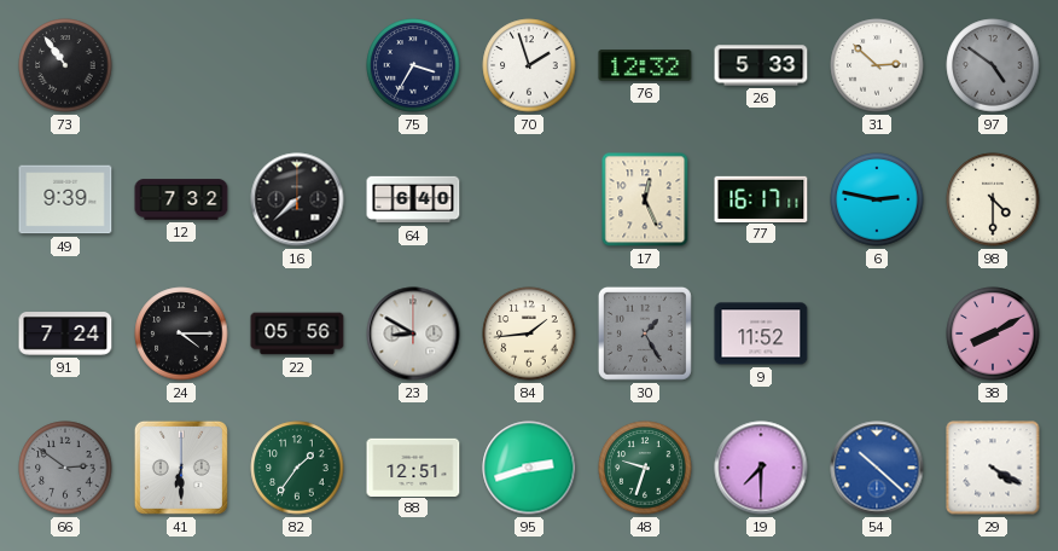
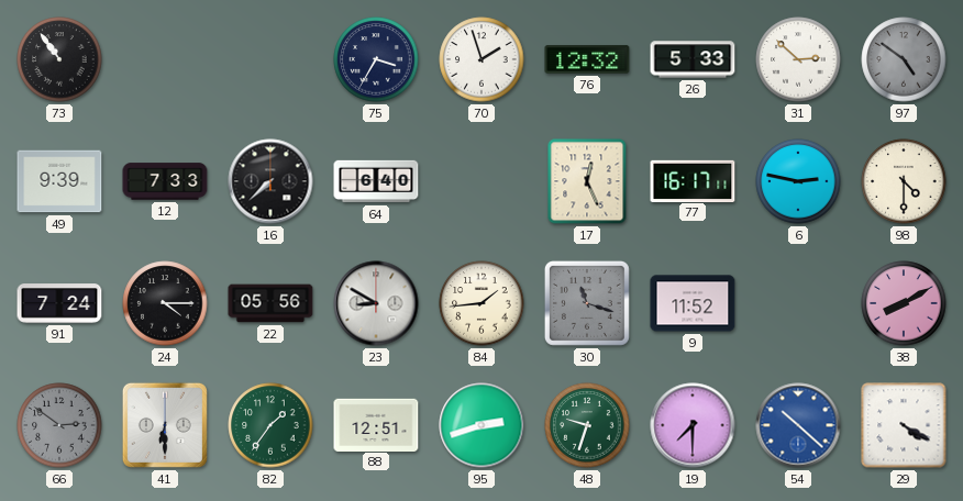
12: 7:32 -> 7:33
30: 1:25 -> 11:18
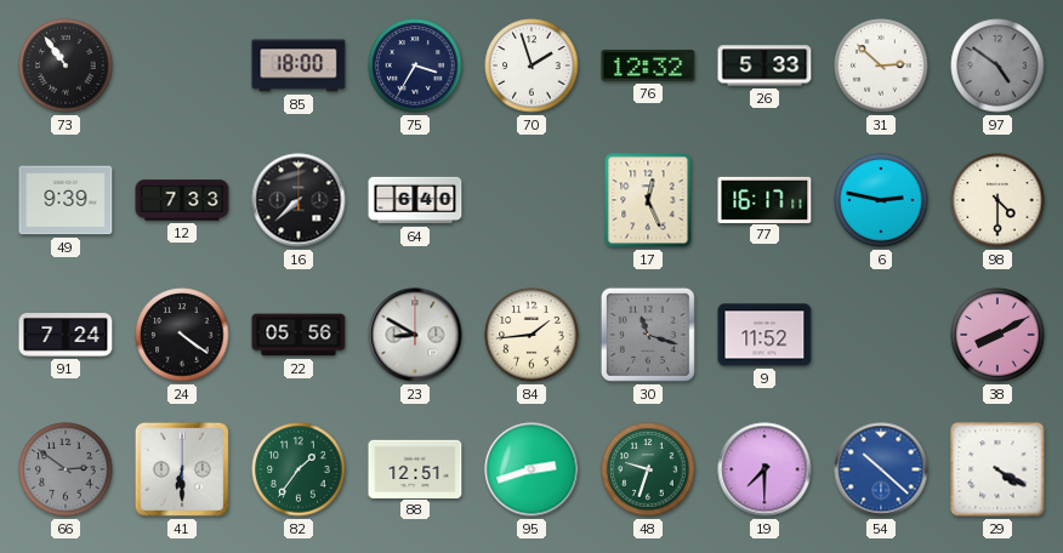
85: none -> 18:00
24: 4:15 -> 4:21
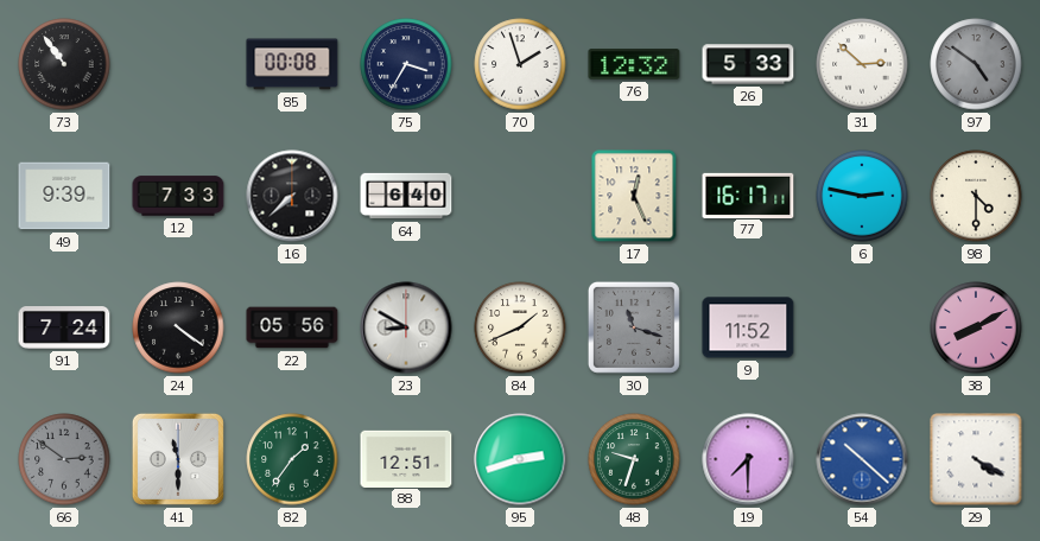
85: 18:00 -> 00:08
84: 1:44 -> 1:41
41: 6:30 -> 11:30
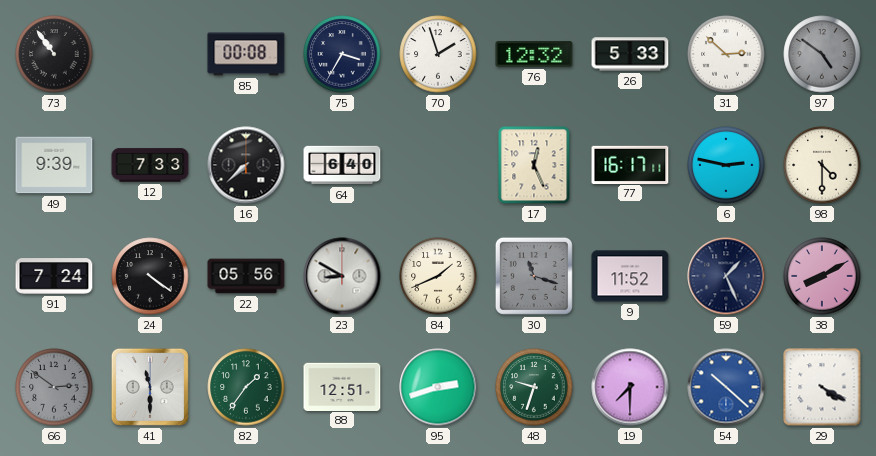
59: none -> 1:26
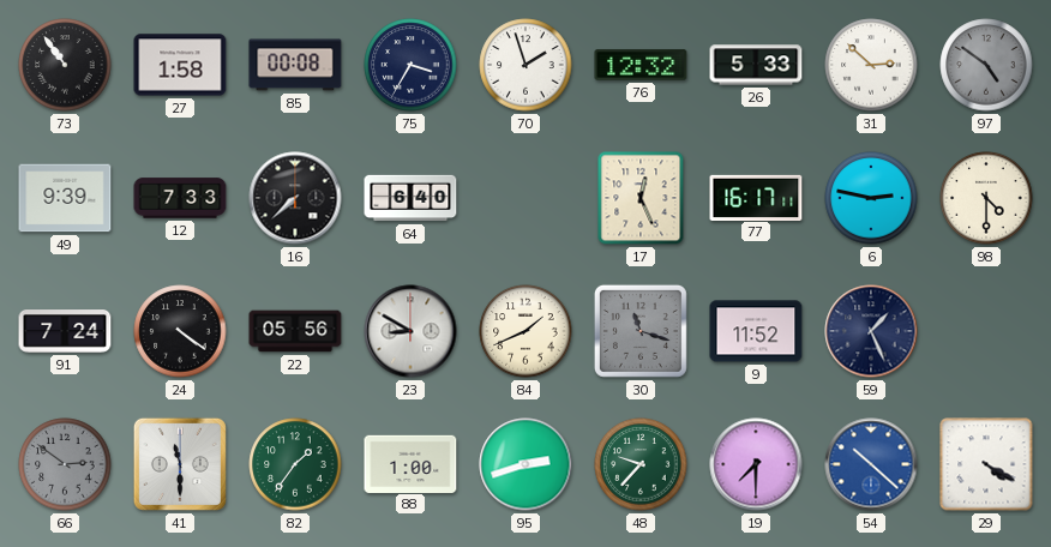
27: none -> 1:58
38: 8:10 -> none
88: 12:51 -> 1:00
48: 9:33 -> 9:37
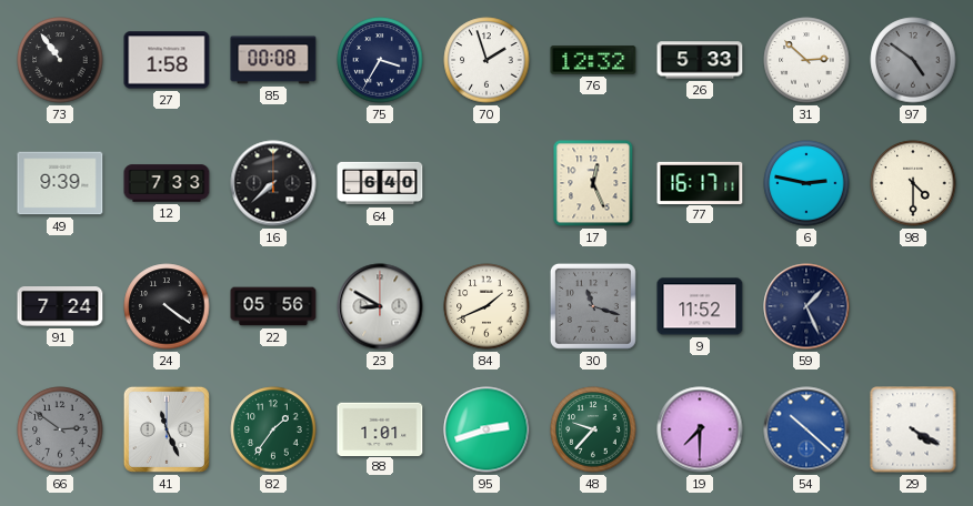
41: 11:30 -> 11:26
88: 1:00 -> 1:01
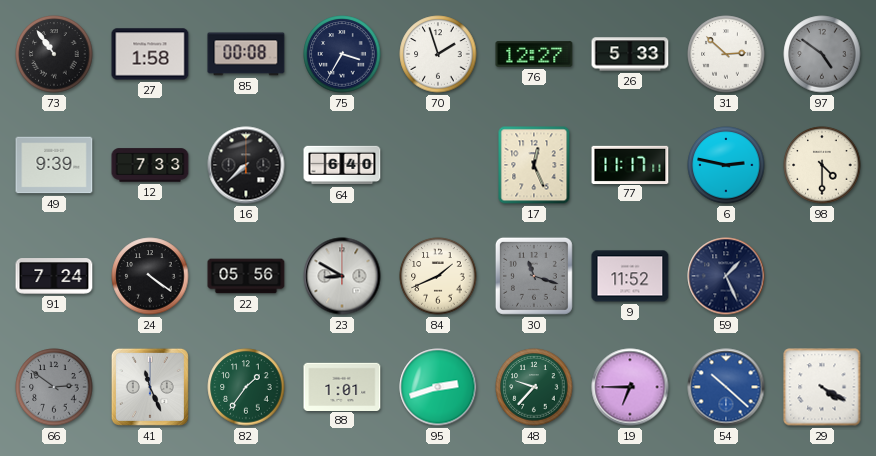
76: 12:32 -> 12:27
77: 16:17 -> 11:17
19: 7:30 -> 6:45
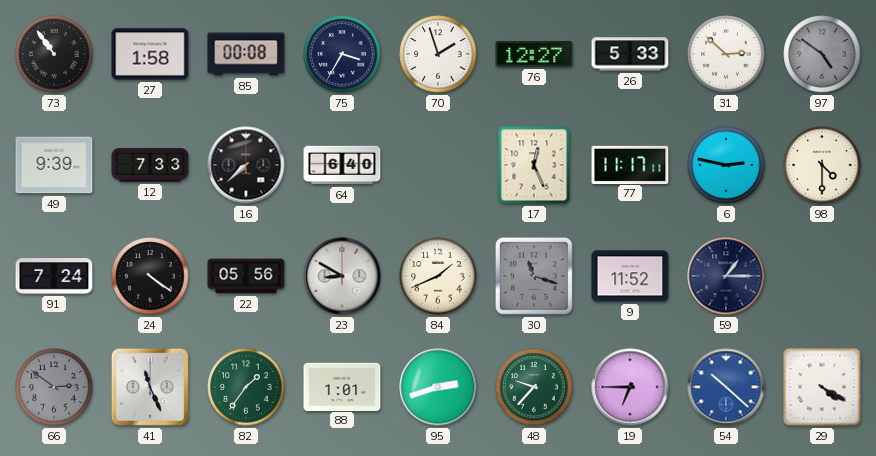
59: 1:26 -> 1:15
